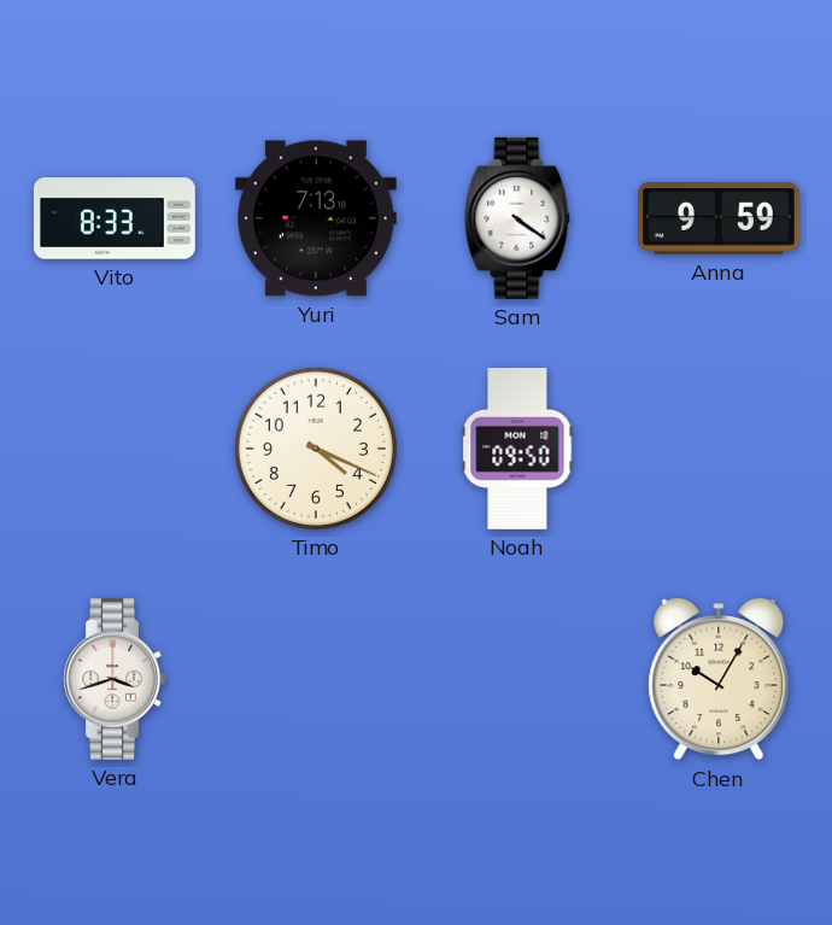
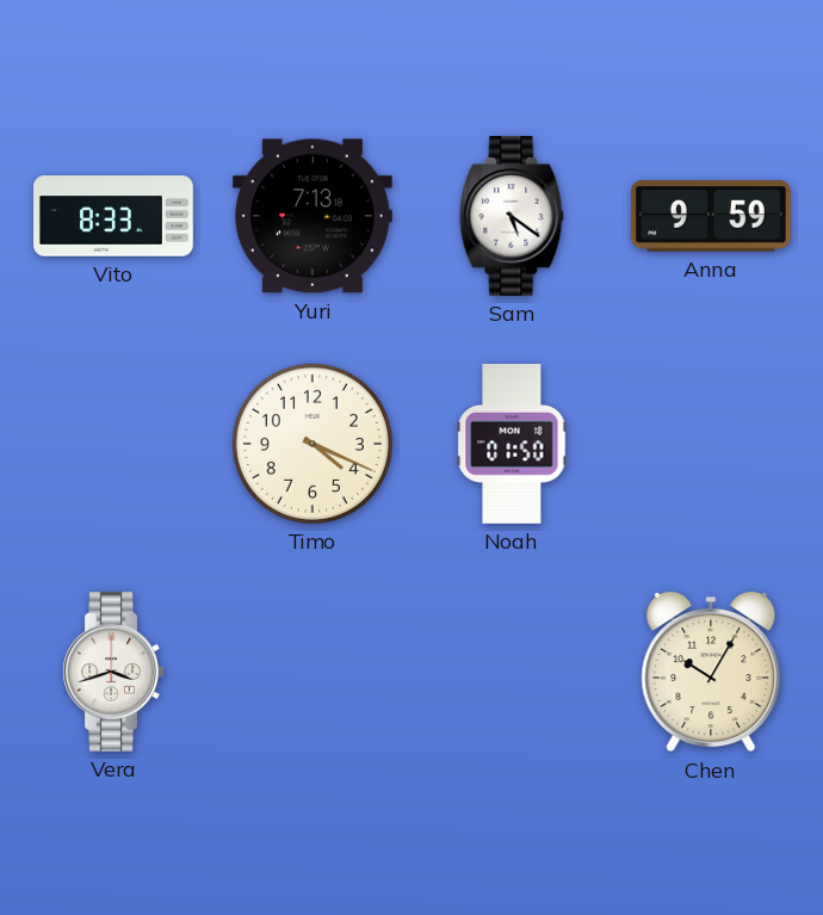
Sam: 4:21 -> 5:21
Noah: 09:50 -> 01:50
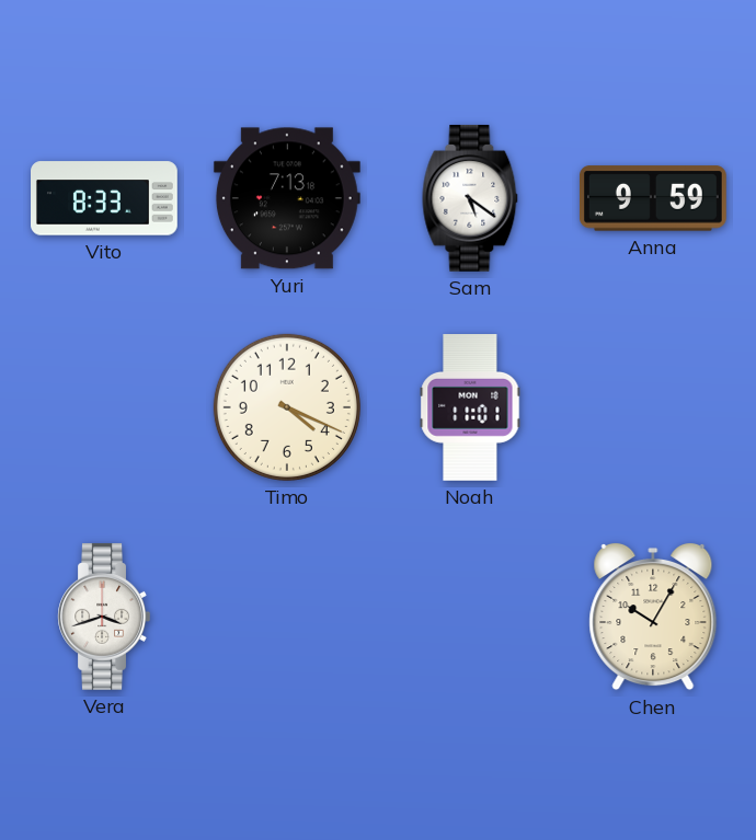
Noah: 01:50 -> 11:01
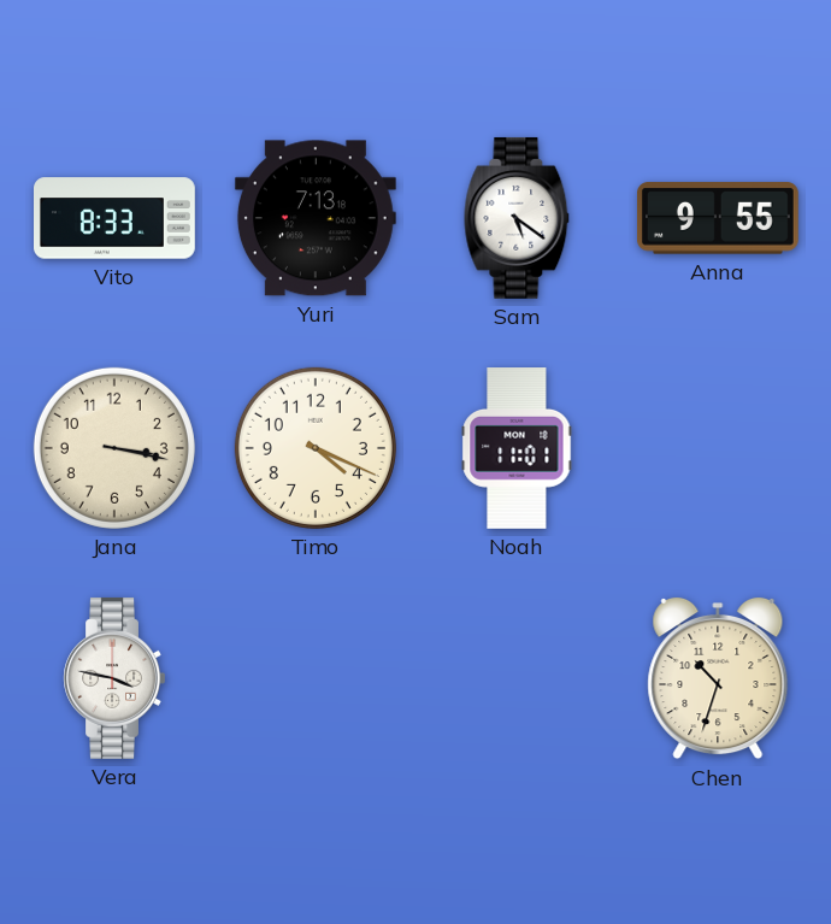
Anna: 9:59 -> 9:55
Jana: none -> 3:17
Vera: 3:42 -> 3:47
Chen: 10:05 -> 10:33
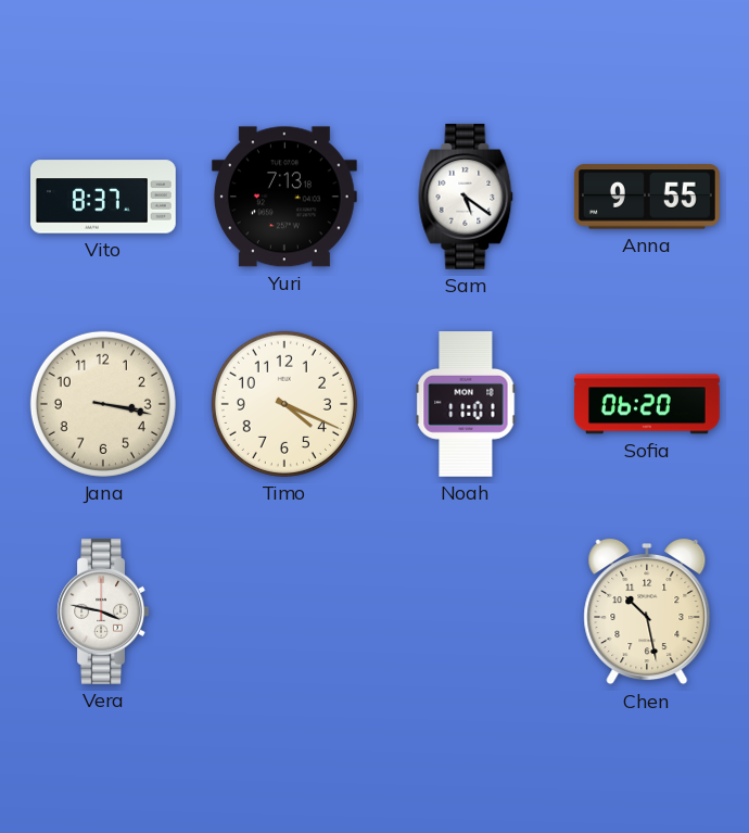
Vito: 8:33 -> 8:37
Sofia: none -> 06:20
Chen: 10:33 -> 10:28
